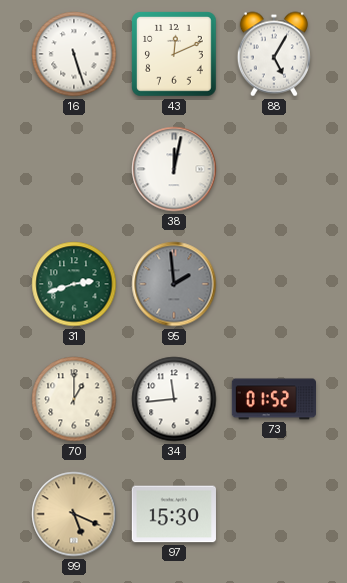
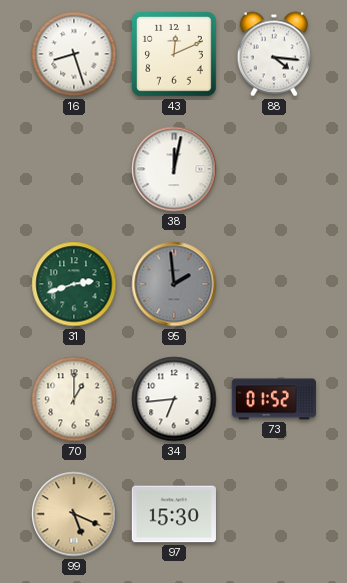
16: 5:27 -> 8:27
88: 5:05 -> 4:16
34: 11:44 -> 6:44
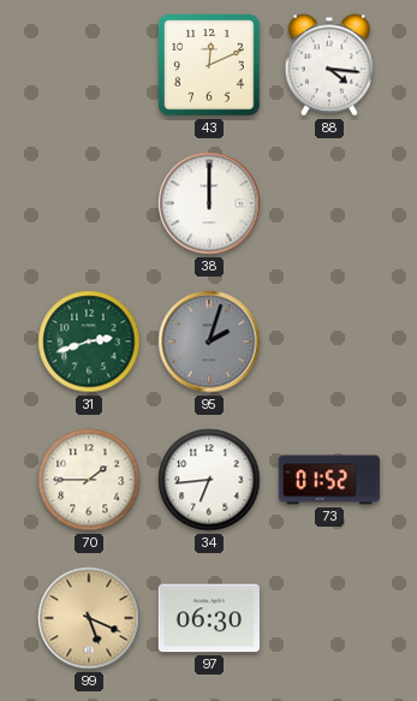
16: 8:27 -> none
38: 12:02 -> 12:00
95: 1:59 -> 2:03
70: 1:00 -> 1:45
97: 15:30 -> 06:30
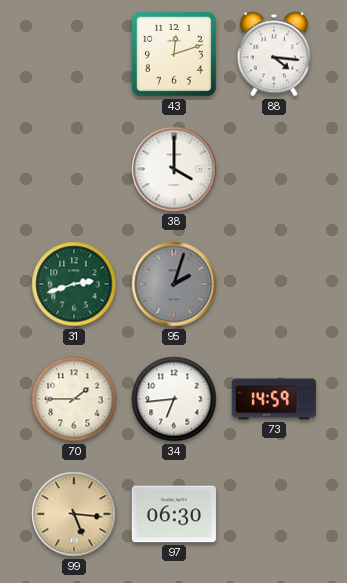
43: 12:11 -> 12:12
38: 12:00 -> 4:00
73: 01:52 -> 14:59
99: 5:19 -> 5:16
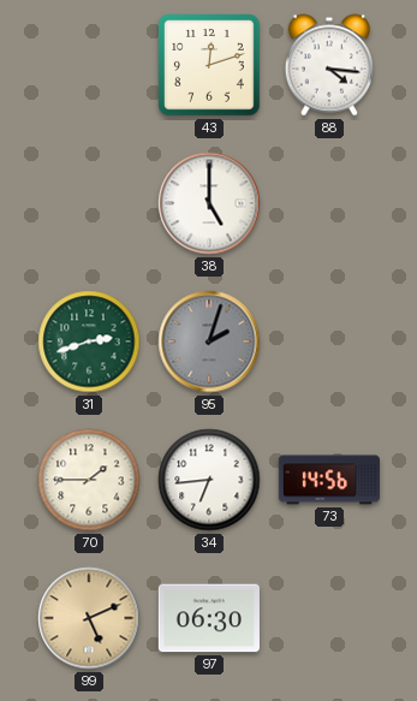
38: 4:00 -> 5:00
73: 14:59 -> 14:56
99: 5:16 -> 5:11
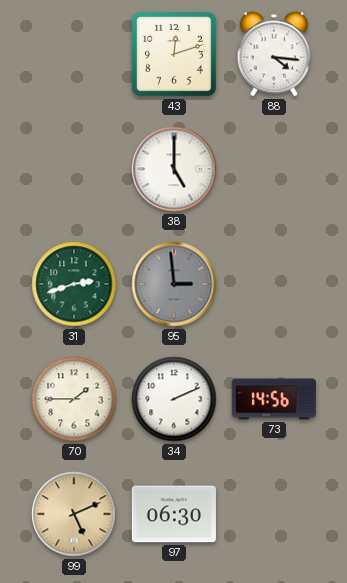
95: 2:03 -> 2:59
34: 6:44 -> 2:11
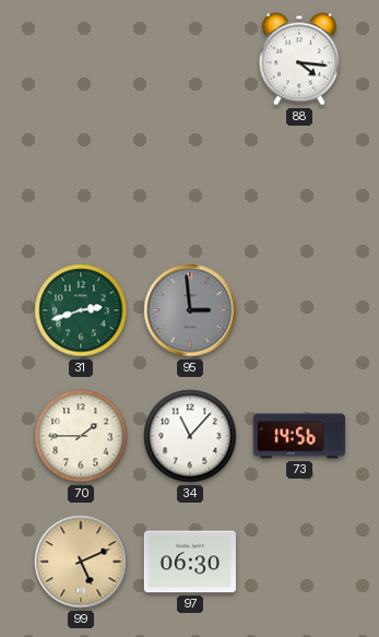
43: 12:12 -> none
38: 5:00 -> none
34: 2:11 -> 11:07
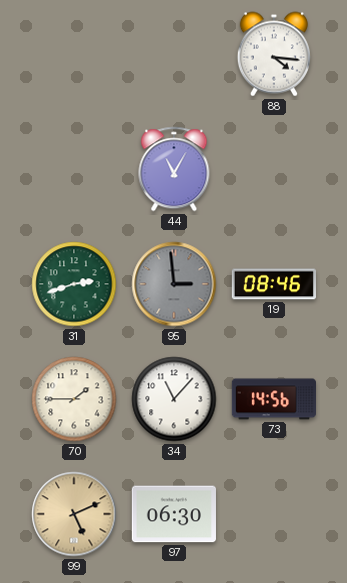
44: none -> 11:05
19: none -> 08:46
